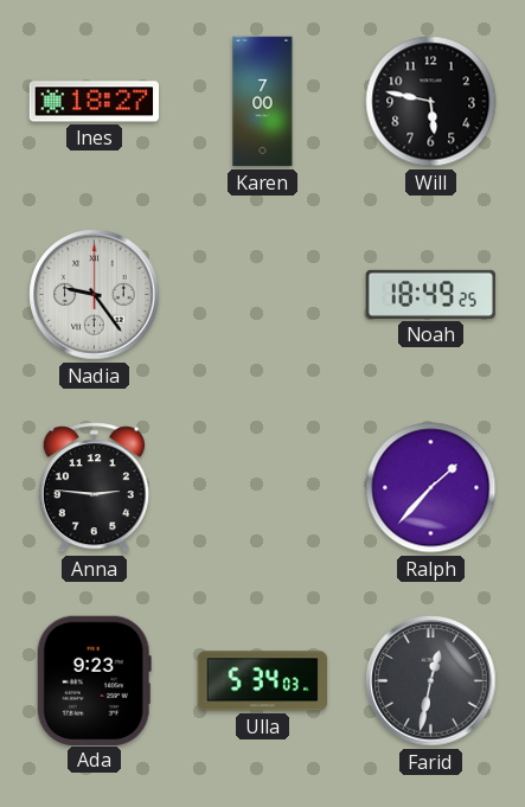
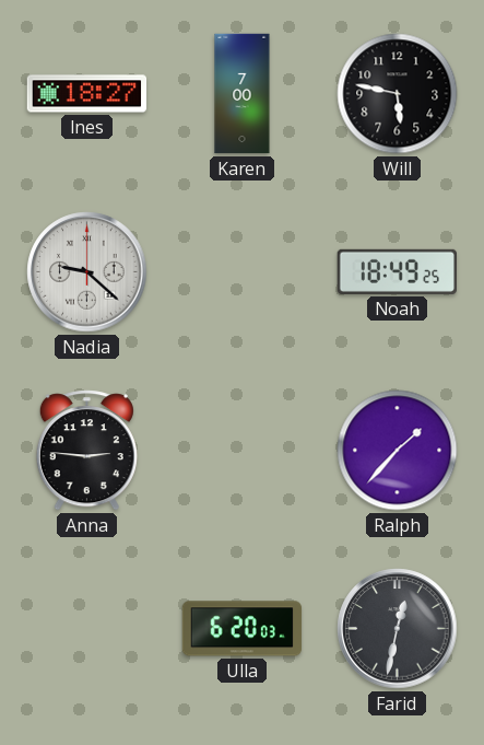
Nadia: 9:24 -> 9:22
Ada: 9:23 -> none
Ulla: 5:34 -> 6:20
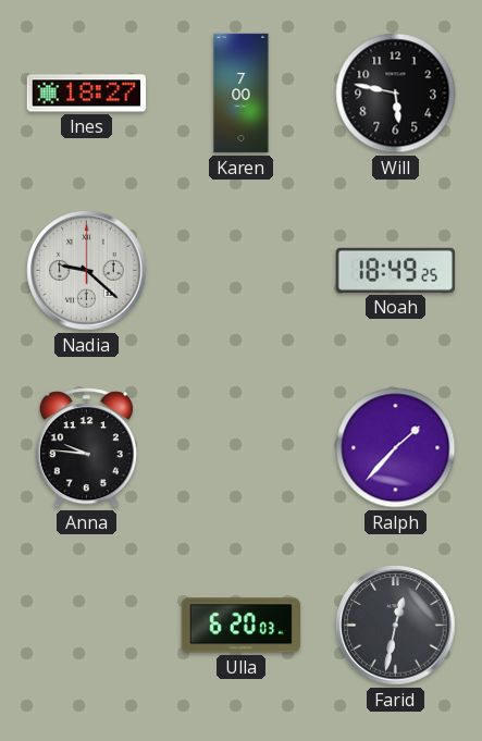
Anna: 2:46 -> 9:46
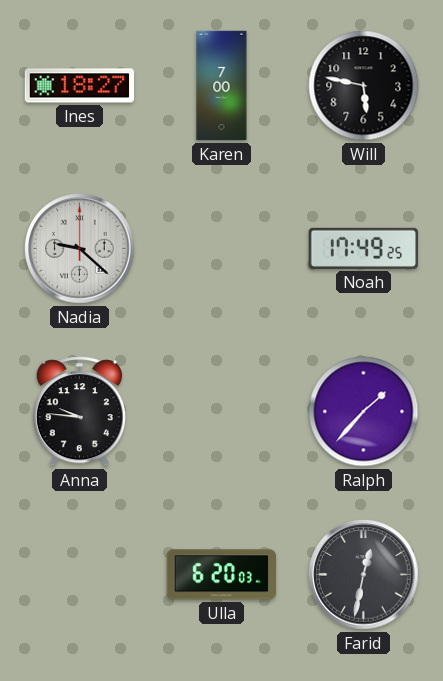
Noah: 18:49 -> 17:49
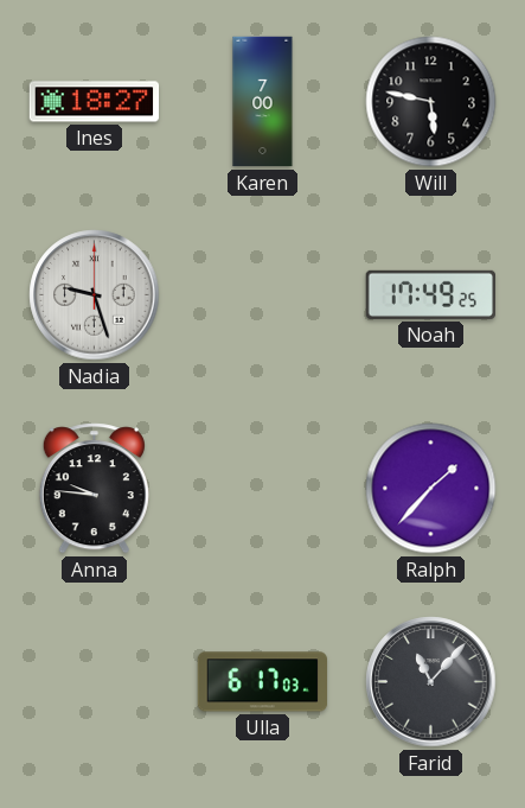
Nadia: 9:22 -> 9:27
Ulla: 6:20 -> 6:17
Farid: 12:32 -> 11:07
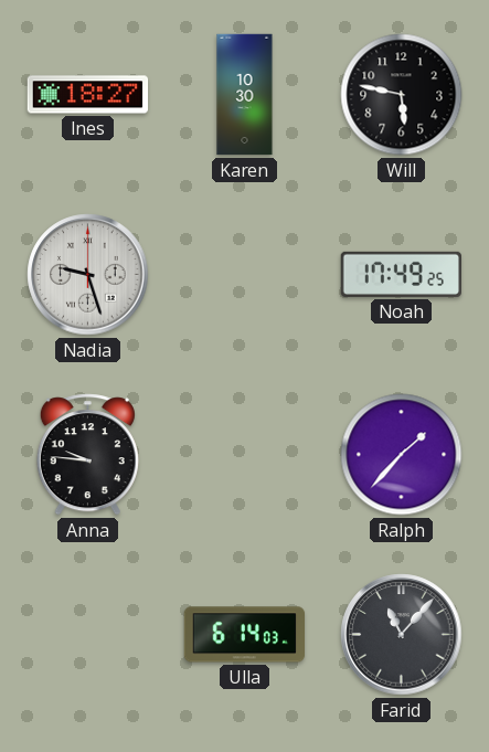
Karen: 7:00 -> 10:30
Ulla: 6:17 -> 6:14
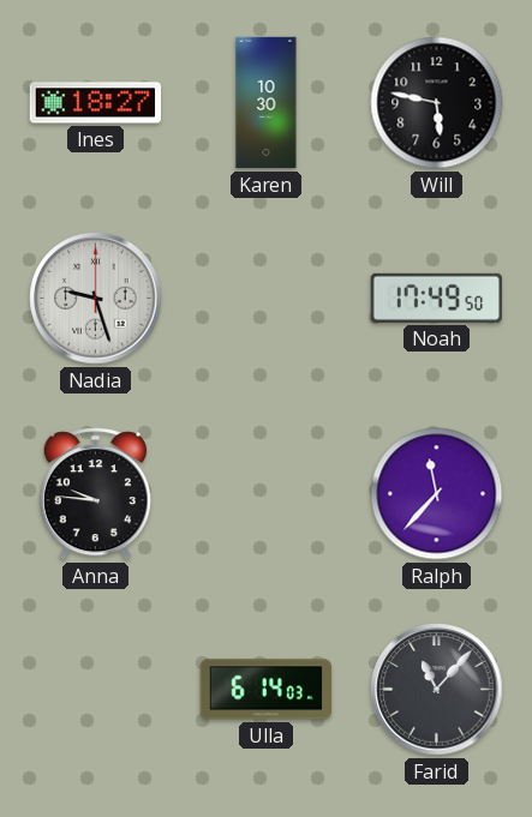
Noah: 17:49:25 -> 17:49:50
Ralph: 1:37 -> 11:37
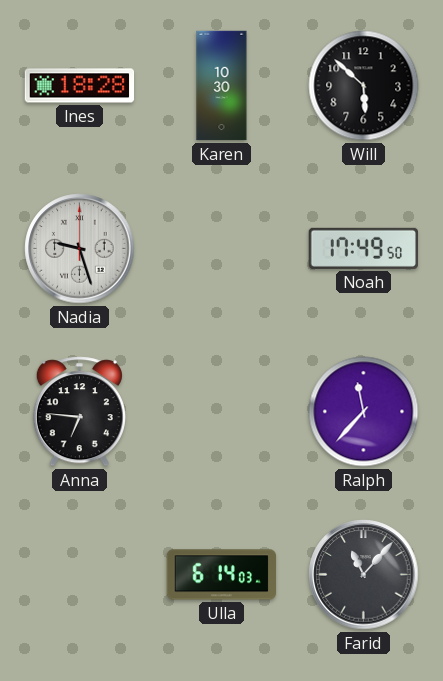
Ines: 18:27 -> 18:28
Will: 5:47 -> 5:52
Anna: 9:46 -> 6:46
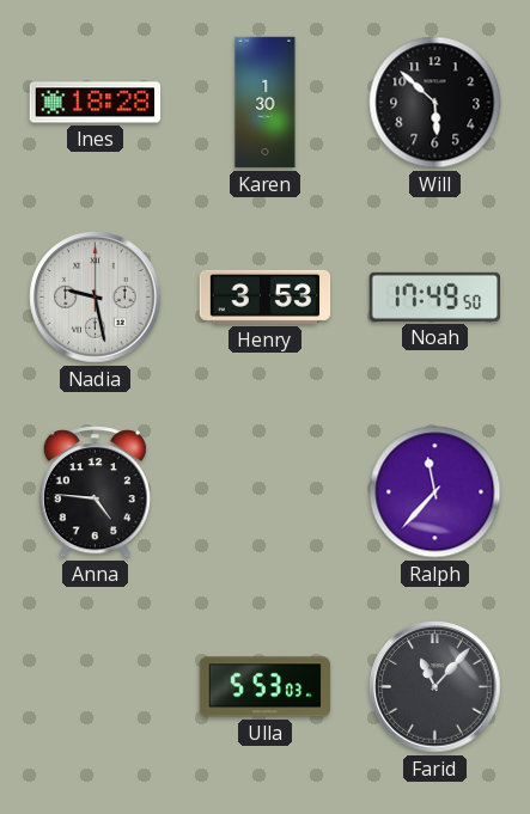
Karen: 10:30 -> 1:30
Nadia: 9:27 -> 9:28
Henry: none -> 3:53
Anna: 6:46 -> 4:46
Ulla: 6:14 -> 5:53
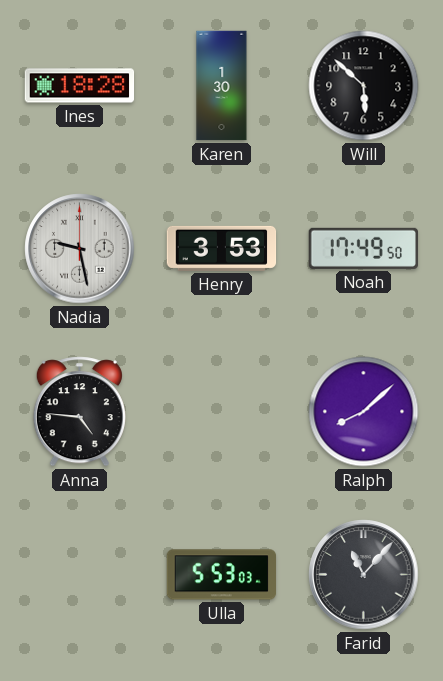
Ralph: 11:37 -> 8:08
